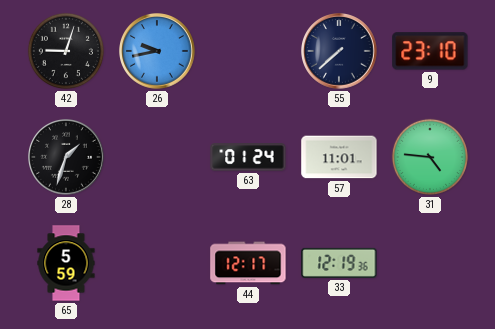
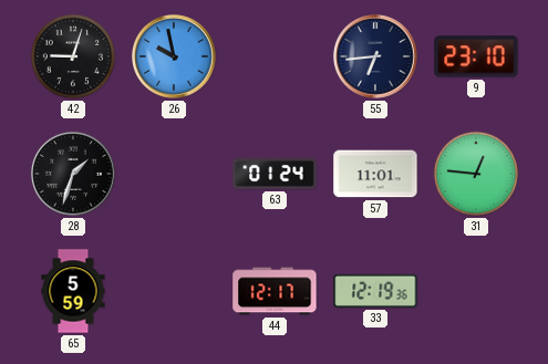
26: 9:43 -> 9:58
55: 7:38 -> 6:44
31: 4:46 -> 12:46
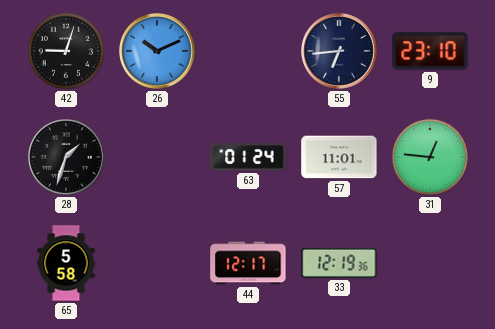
26: 9:58 -> 10:11
65: 5:59 -> 5:58
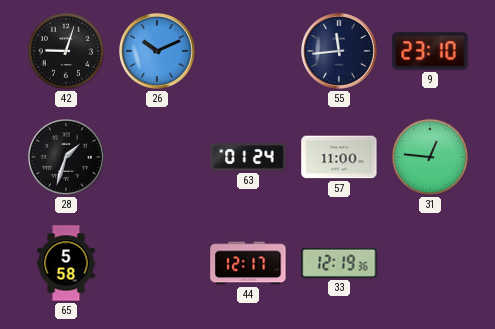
55: 6:44 -> 11:44
57: 11:01 -> 11:00
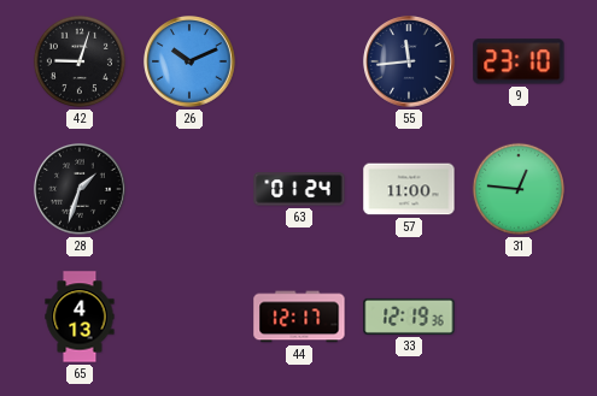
65: 5:58 -> 4:13
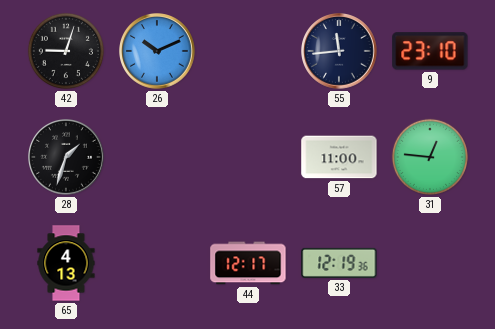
63: 01:24 -> none
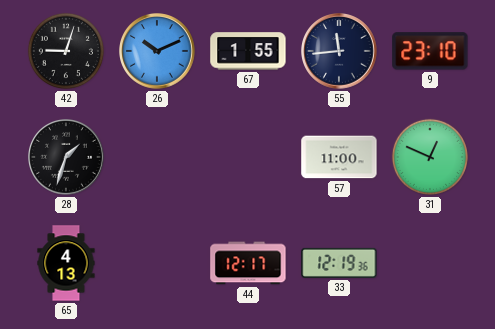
67: none -> 1:55
31: 12:46 -> 12:49
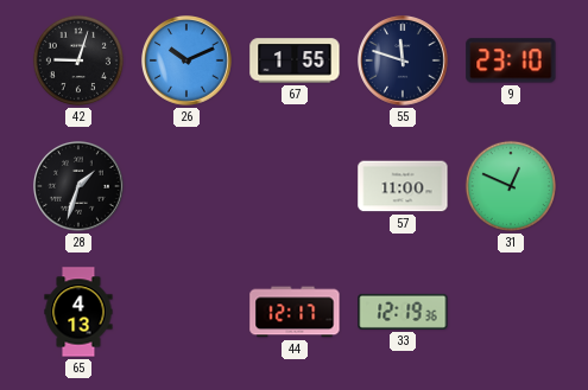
55: 11:44 -> 11:48
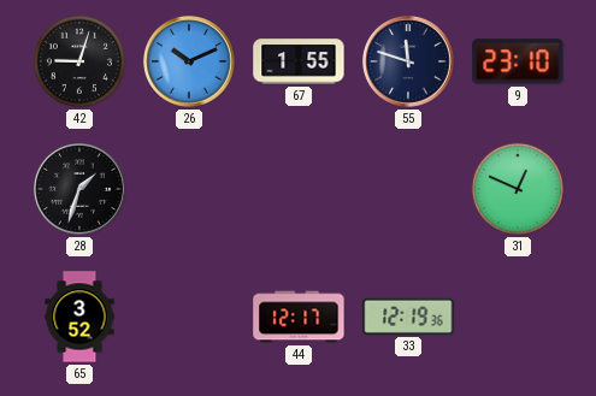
57: 11:00 -> none
65: 4:13 -> 3:52
